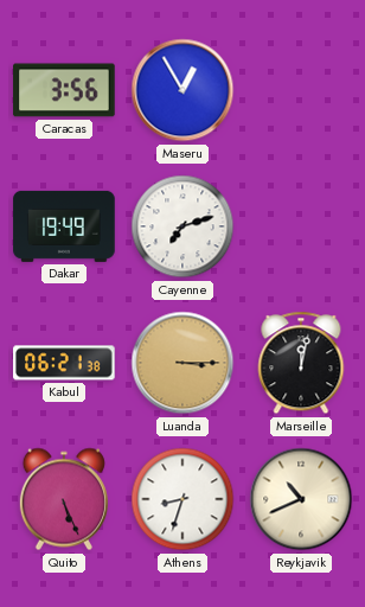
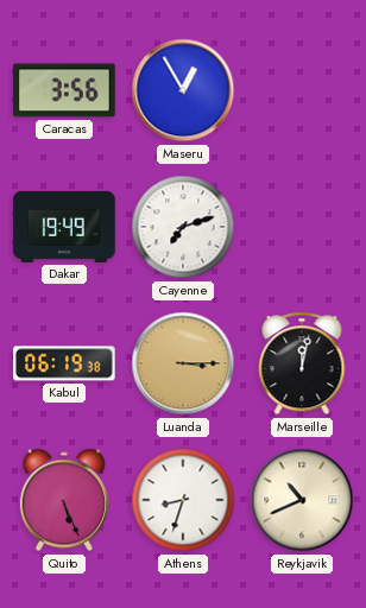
Kabul: 06:21 -> 06:19
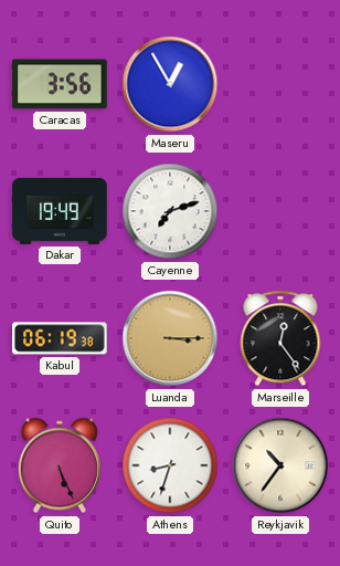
Marseille: 12:02 -> 12:24
Reykjavik: 10:41 -> 10:36
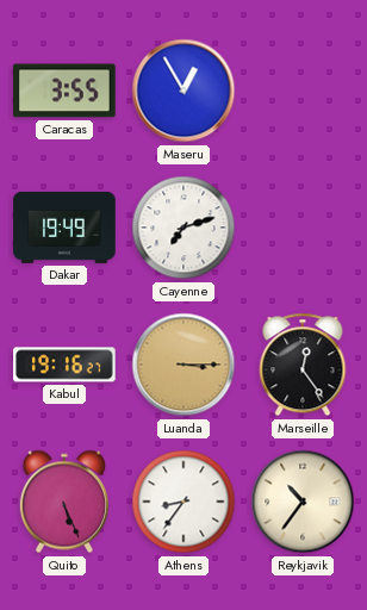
Caracas: 3:56 -> 3:55
Kabul: 06:19 -> 19:16
Athens: 8:33 -> 8:36
